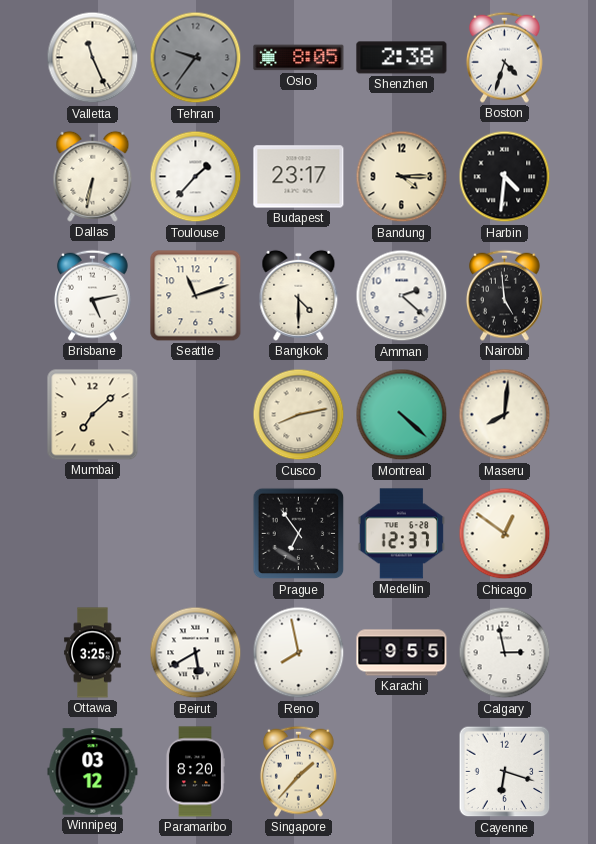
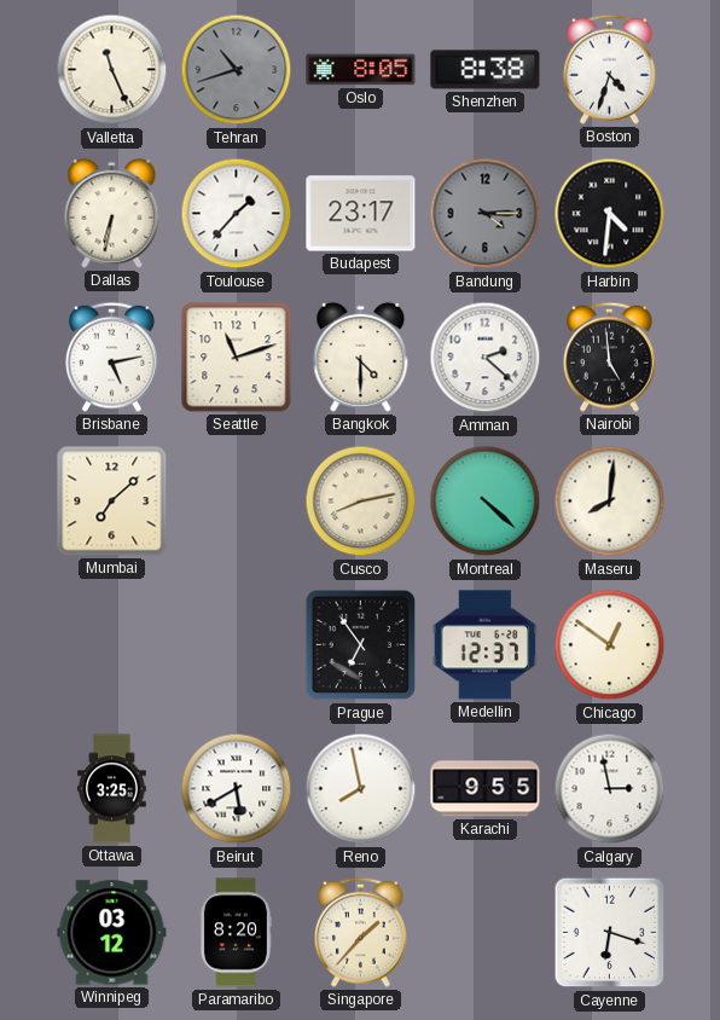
Tehran: 9:36 -> 10:42
Shenzhen: 2:38 -> 8:38
Bandung dial: cream -> grey
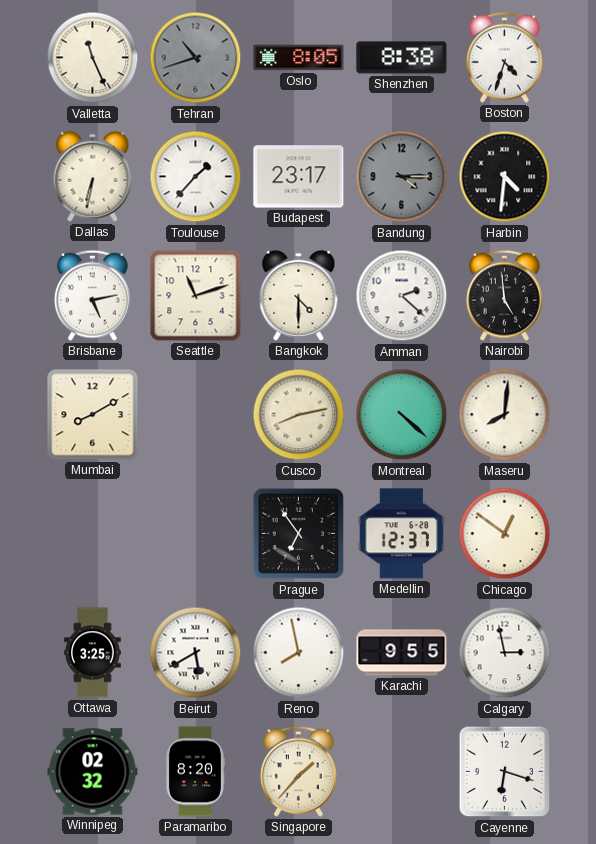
Mumbai: 7:08 -> 8:10
Winnipeg: 03:12 -> 02:32
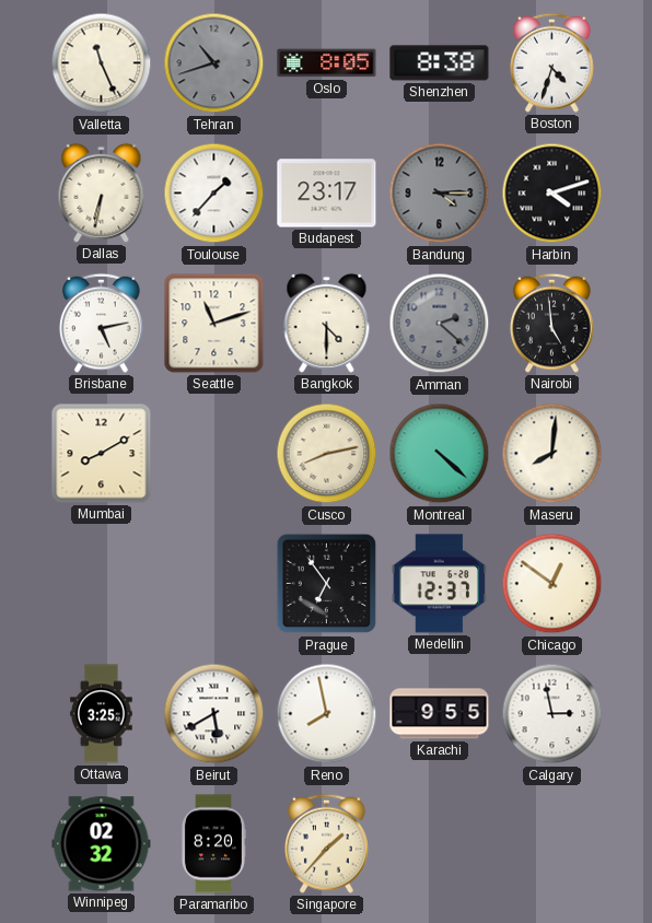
Harbin: 4:31 -> 4:12
Amman dial: white -> grey
Cayenne: 6:18 -> none
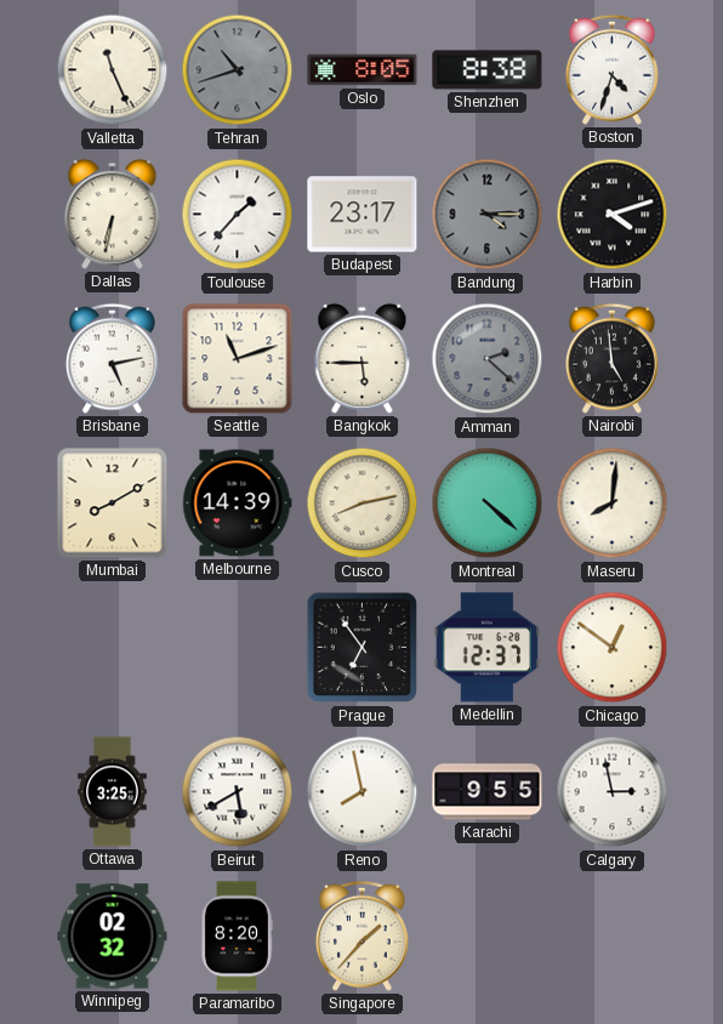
Bangkok: 4:30 -> 5:45
Melbourne: none -> 14:39
